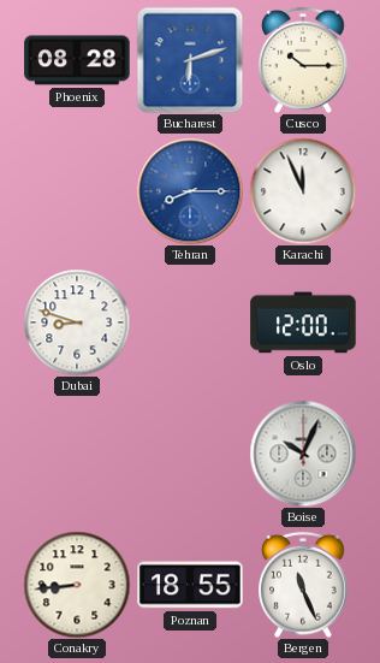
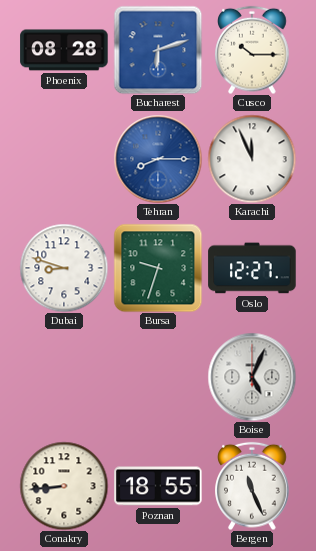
Bursa: none -> 9:33
Oslo: 12:00 -> 12:27
Boise: 10:04 -> 5:04
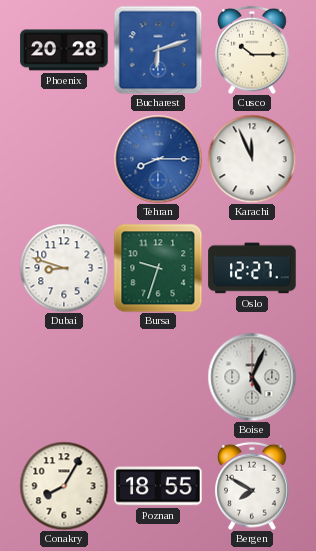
Phoenix: 08:28 -> 20:28
Conakry: 8:44 -> 8:05
Bergen: 11:26 -> 7:50
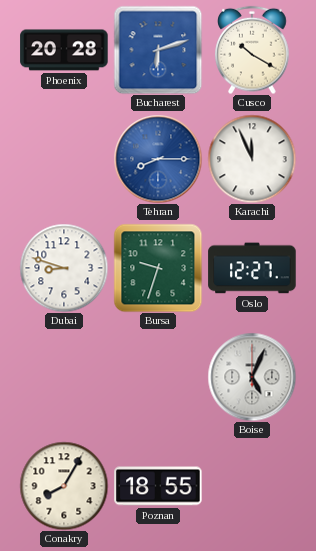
Cusco: 10:15 -> 10:20
Bergen: 7:50 -> none
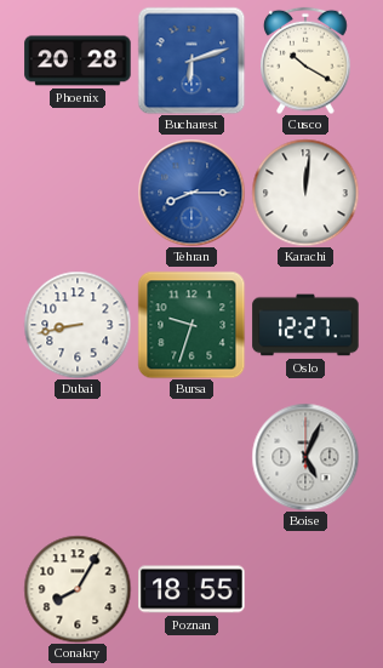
Karachi: 11:56 -> 12:01
Dubai: 8:48 -> 8:43
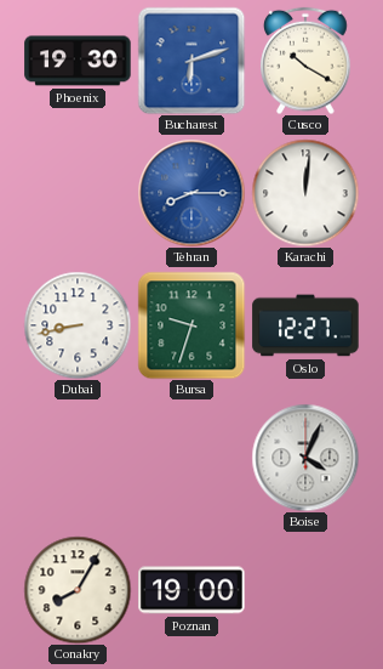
Phoenix: 20:28 -> 19:30
Boise: 5:04 -> 4:04
Poznan: 18:55 -> 19:00
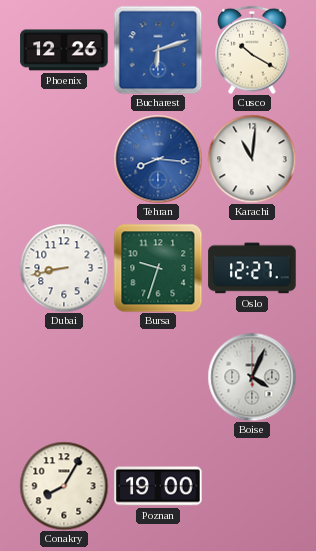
Phoenix: 19:30 -> 12:26
Tehran: 8:15 -> 8:16
Karachi: 12:01 -> 11:01
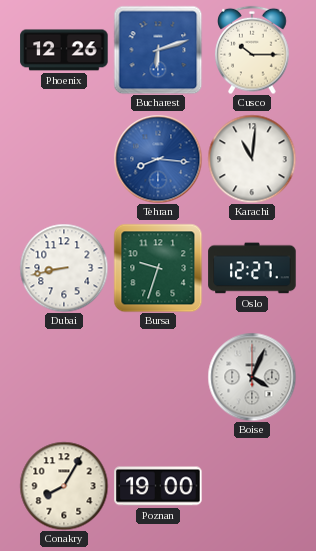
Cusco: 10:20 -> 10:15
